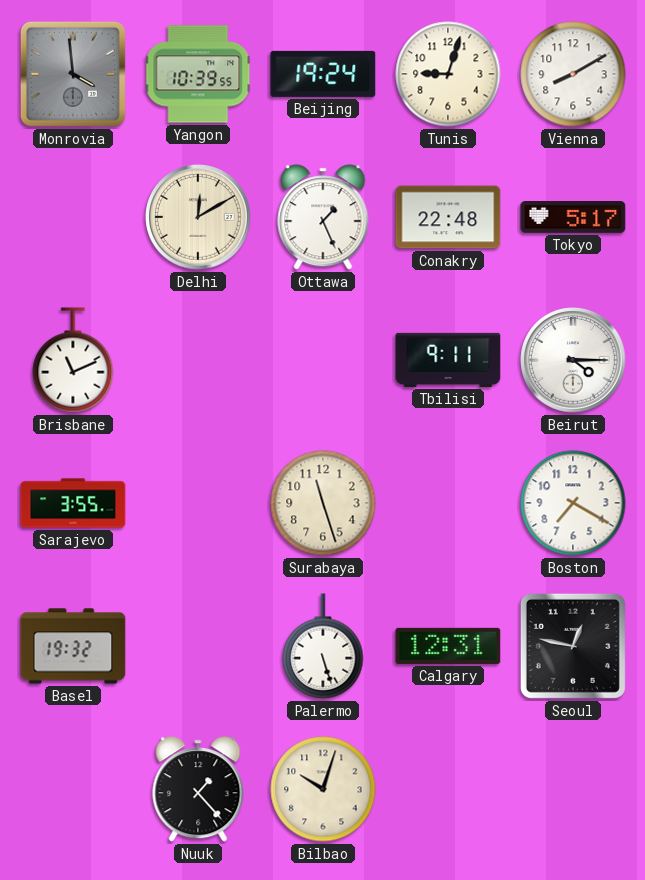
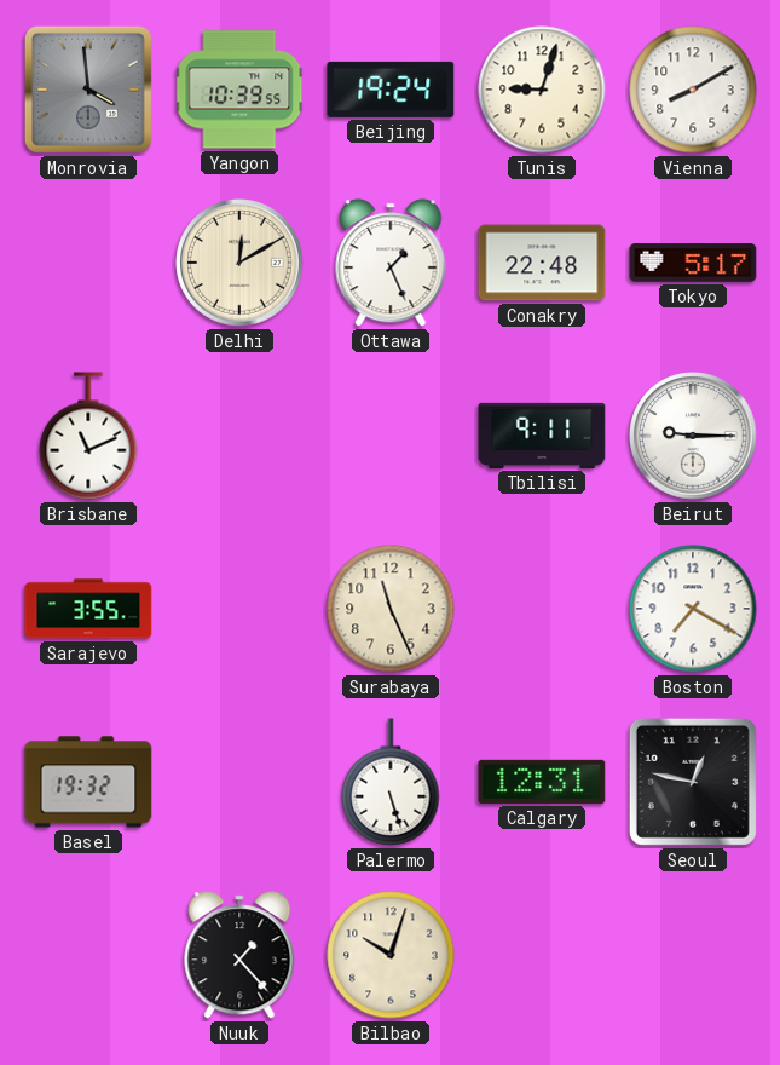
Beirut: 4:15 -> 9:15
Surabaya: 11:27 -> 11:26
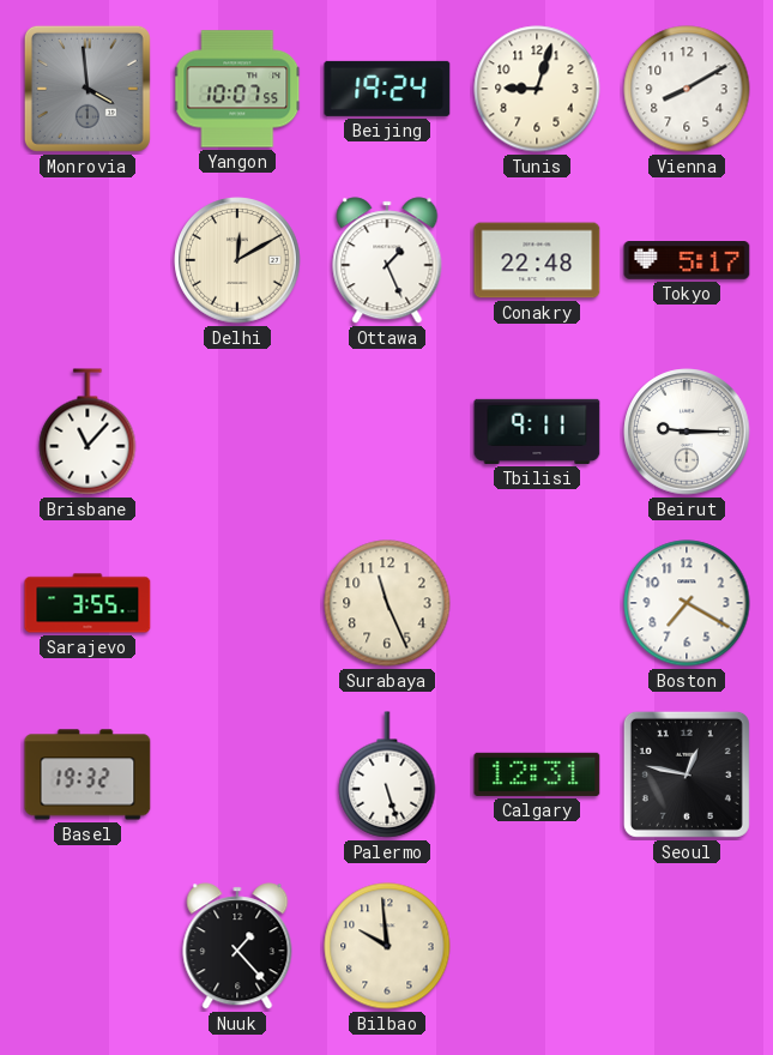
Yangon: 10:39 -> 10:07
Brisbane: 11:11 -> 11:07
Bilbao: 10:03 -> 9:59
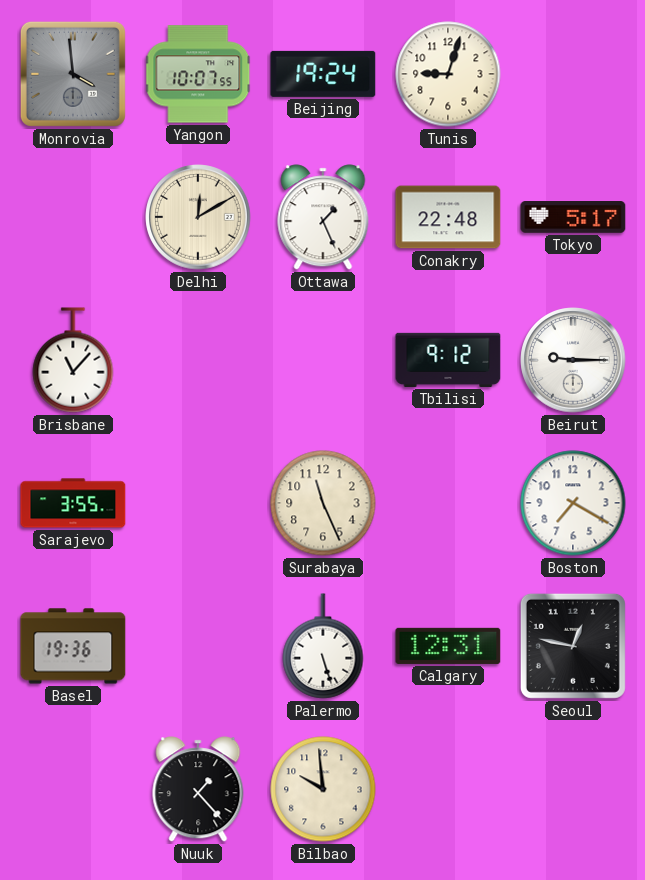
Vienna: 8:10 -> none
Tbilisi: 9:11 -> 9:12
Basel: 19:32 -> 19:36
